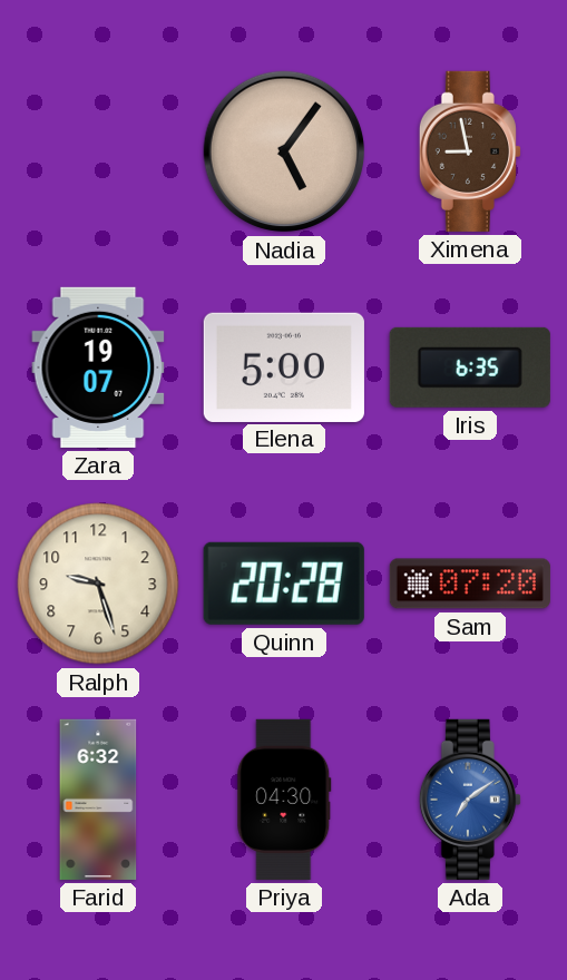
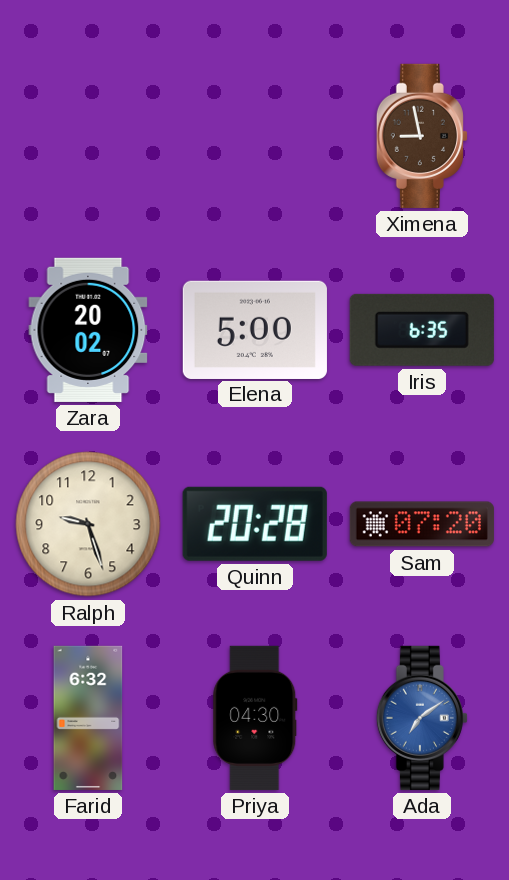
Nadia: 5:06 -> none
Zara: 19:07 -> 20:02
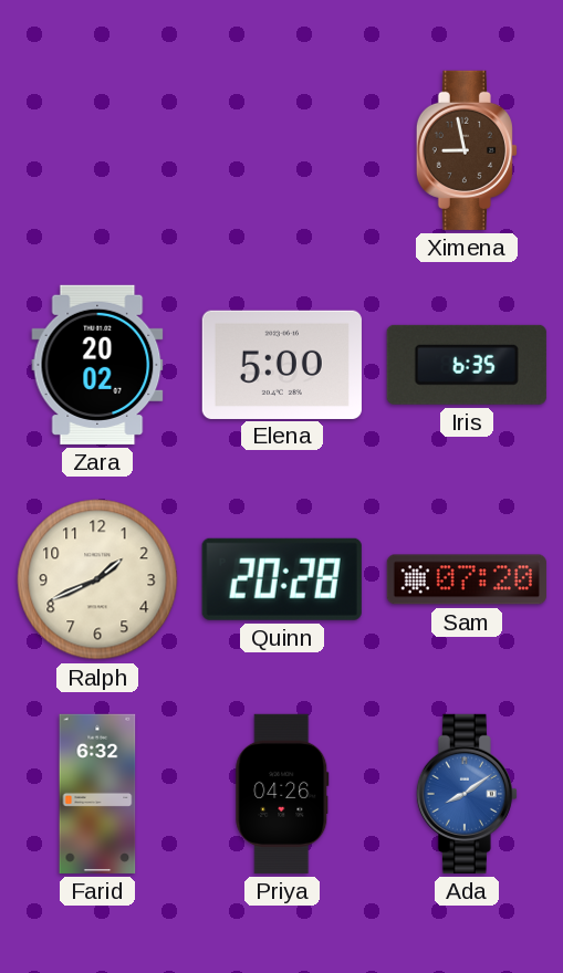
Ralph: 9:27 -> 1:41
Priya: 04:30 -> 04:26
Ada: 7:09 -> 8:09
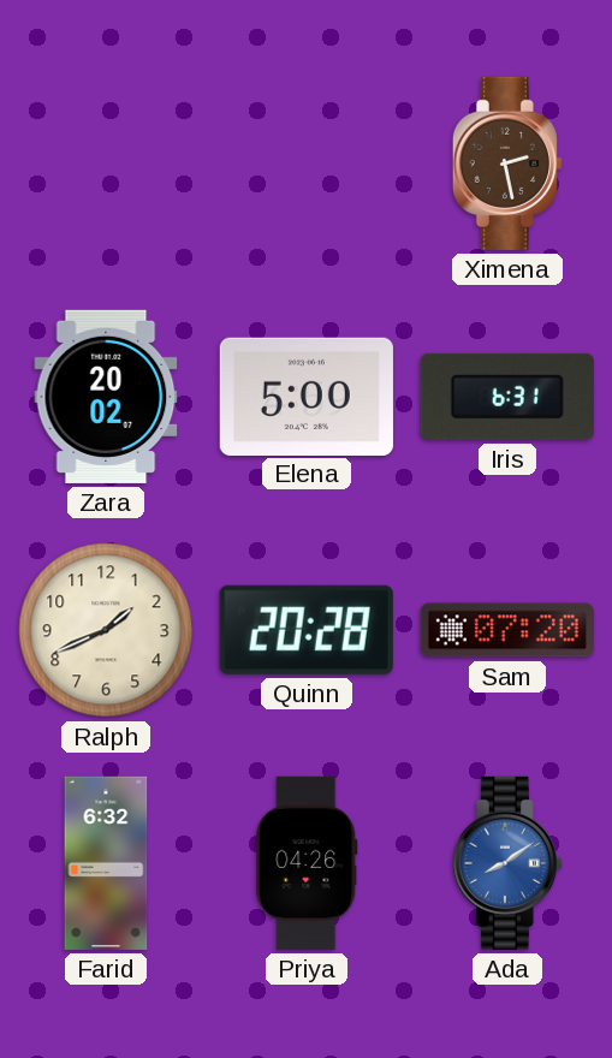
Ximena: 8:58 -> 2:28
Iris: 6:35 -> 6:31
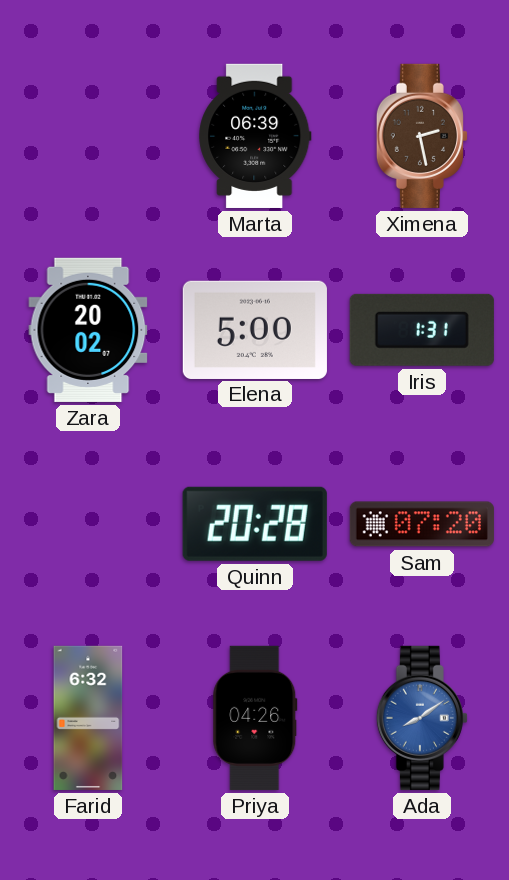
Marta: none -> 06:39
Iris: 6:31 -> 1:31
Ralph: 1:41 -> none
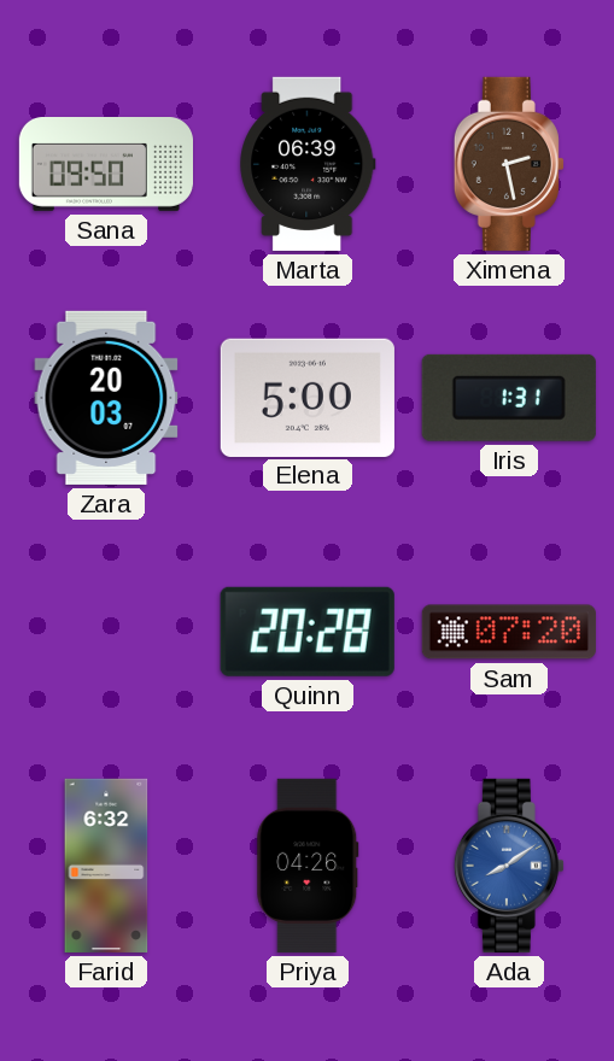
Sana: none -> 09:50
Zara: 20:02 -> 20:03
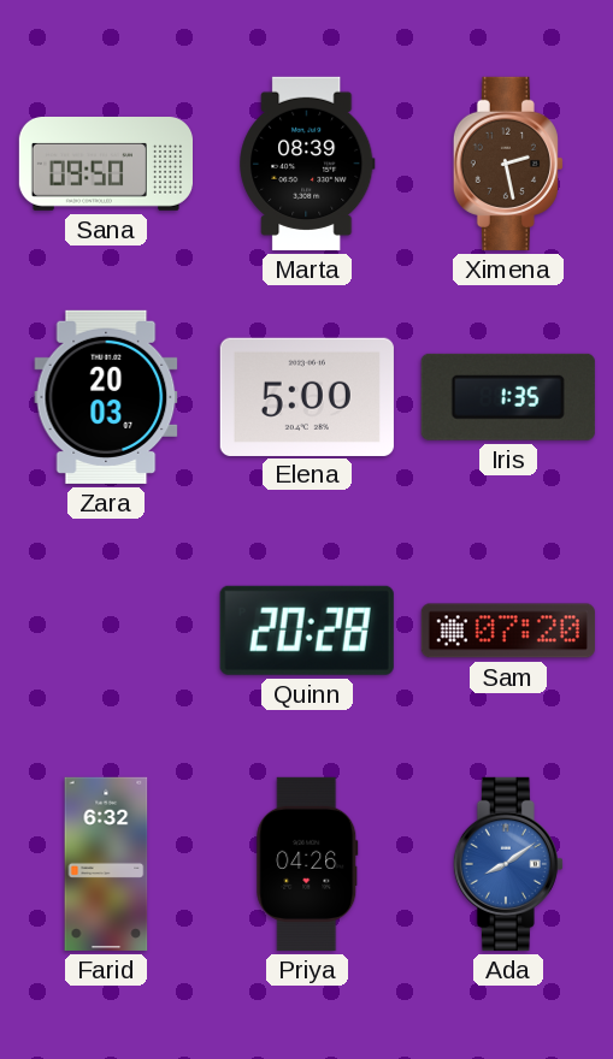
Marta: 06:39 -> 08:39
Iris: 1:31 -> 1:35
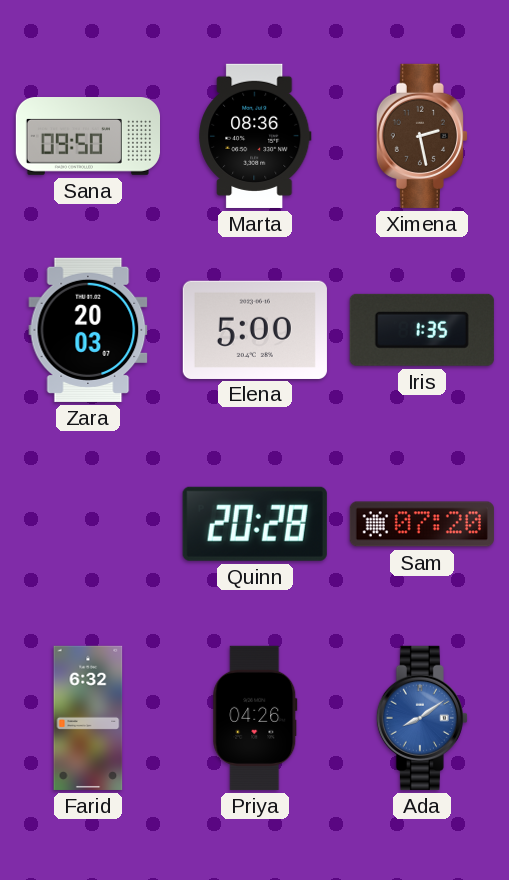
Marta: 08:39 -> 08:36
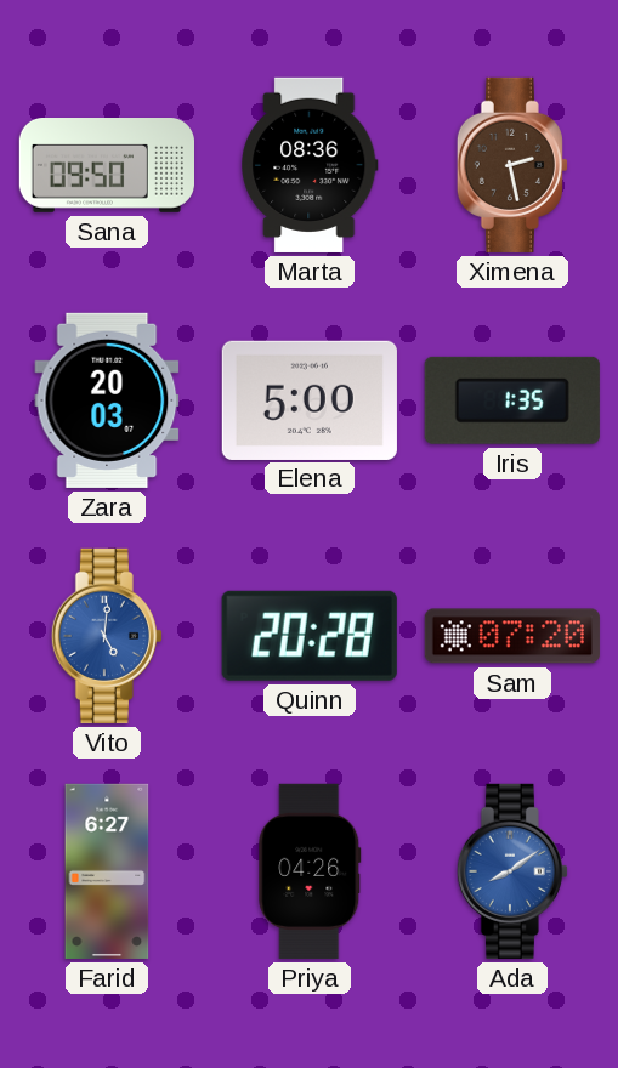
Vito: none -> 5:01
Farid: 6:32 -> 6:27
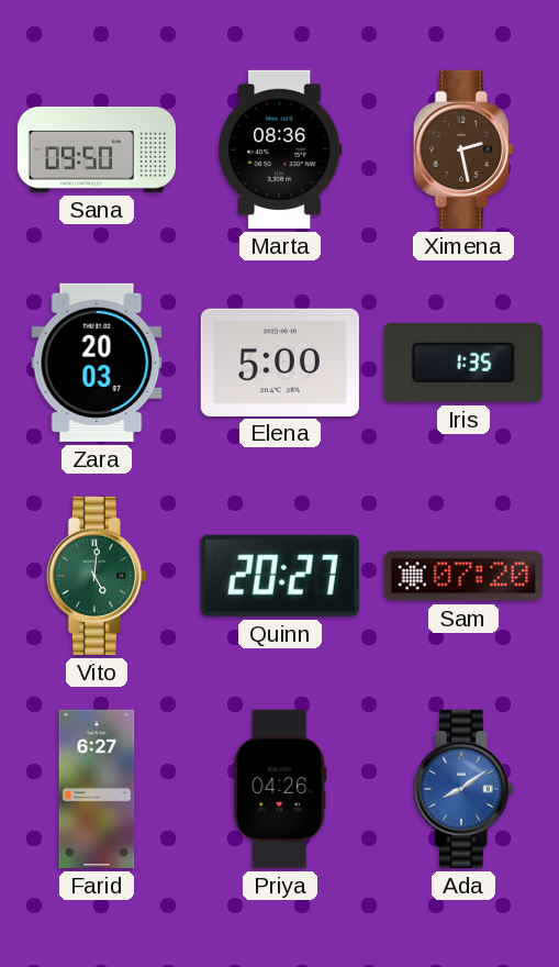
Vito dial: blue -> green
Quinn: 20:28 -> 20:27
